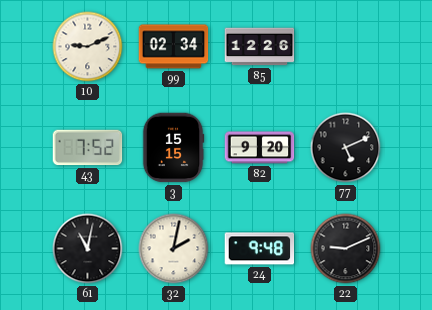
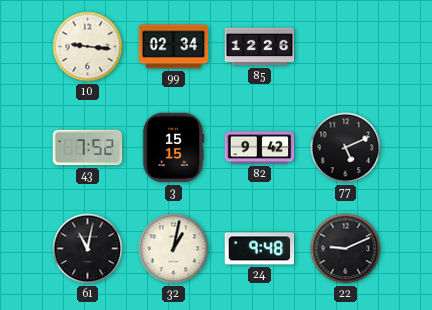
10: 9:11 -> 9:16
82: 9:20 -> 9:42
32: 2:02 -> 1:02
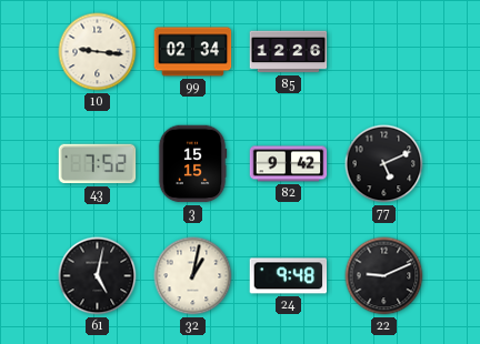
61: 11:02 -> 5:02
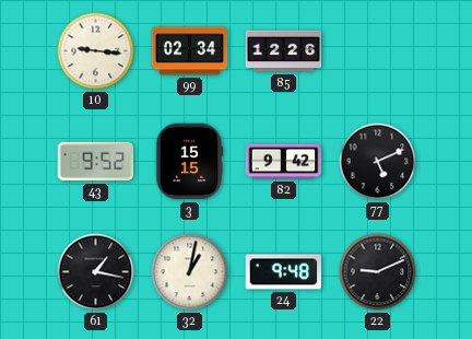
43: 7:52 -> 9:52
61: 5:02 -> 1:17
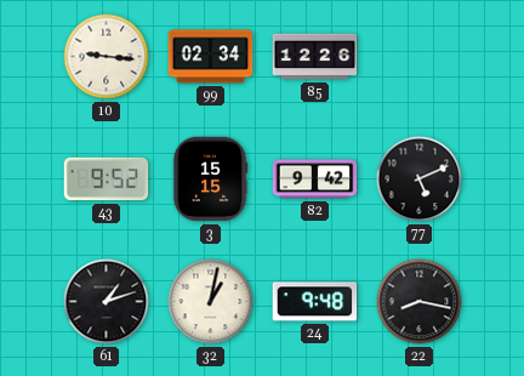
61: 1:17 -> 1:12
22: 9:11 -> 8:17
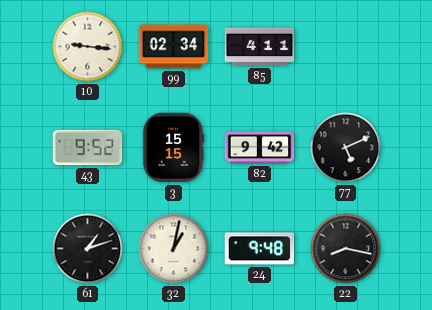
85: 12:26 -> 4:11
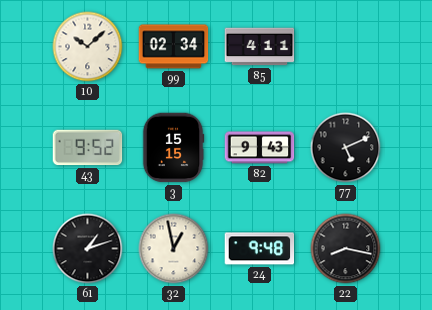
10: 9:16 -> 10:08
82: 9:42 -> 9:43
32: 1:02 -> 12:58
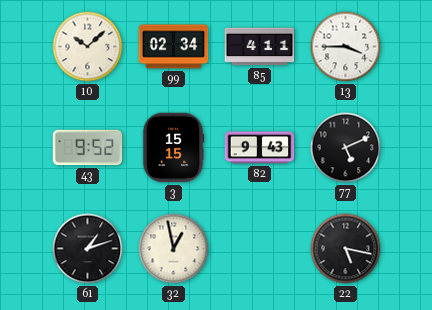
13: none -> 3:45
24: 9:48 -> none
22: 8:17 -> 5:17
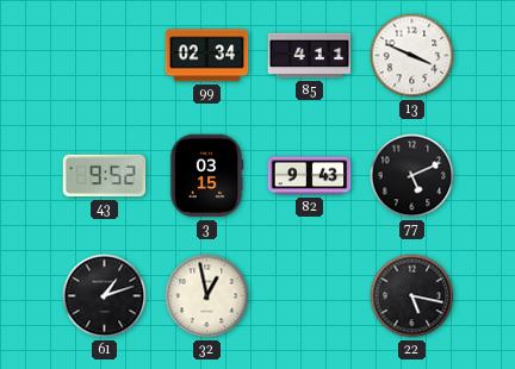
10: 10:08 -> none
13: 3:45 -> 3:49
3: 15:15 -> 03:15
